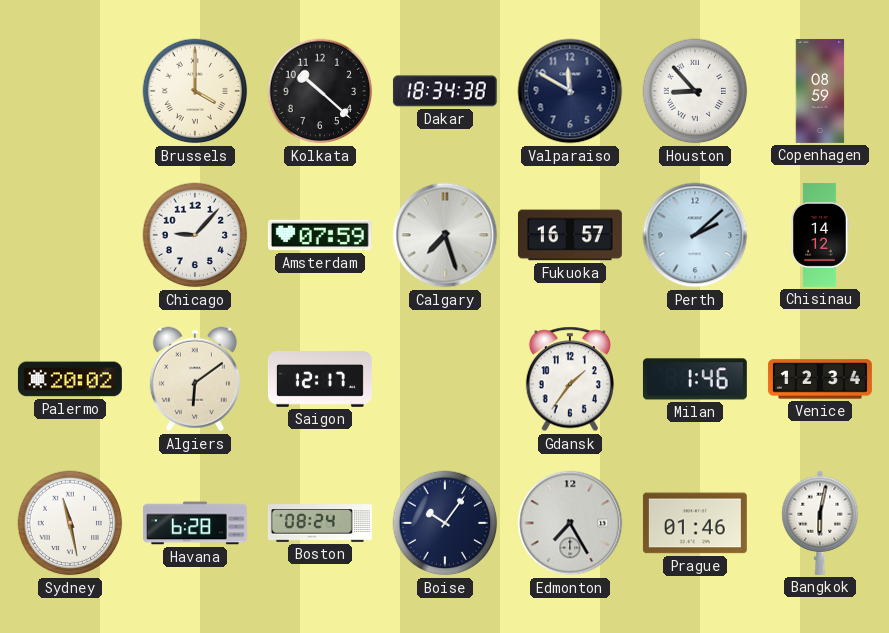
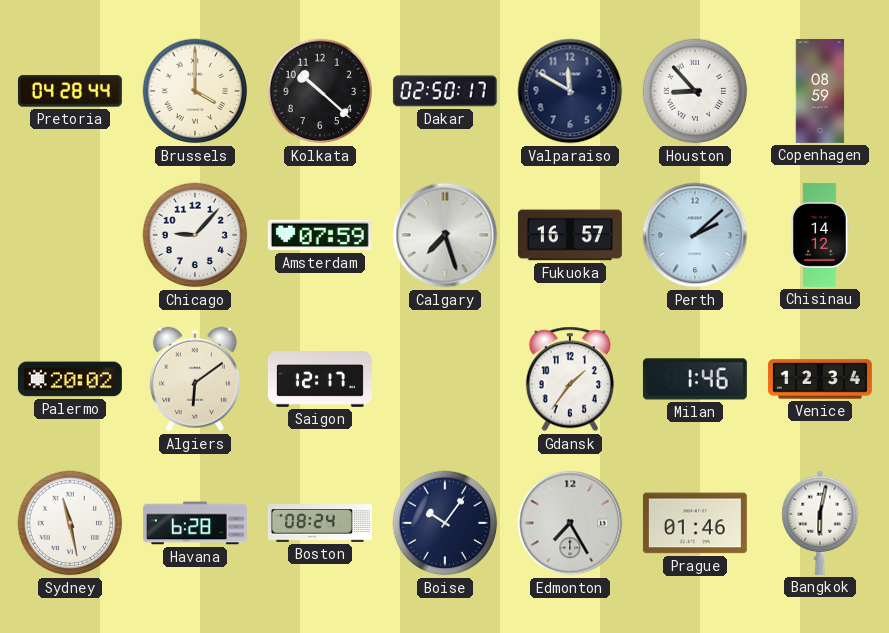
Pretoria: none -> 04:28
Dakar: 18:34 -> 02:50
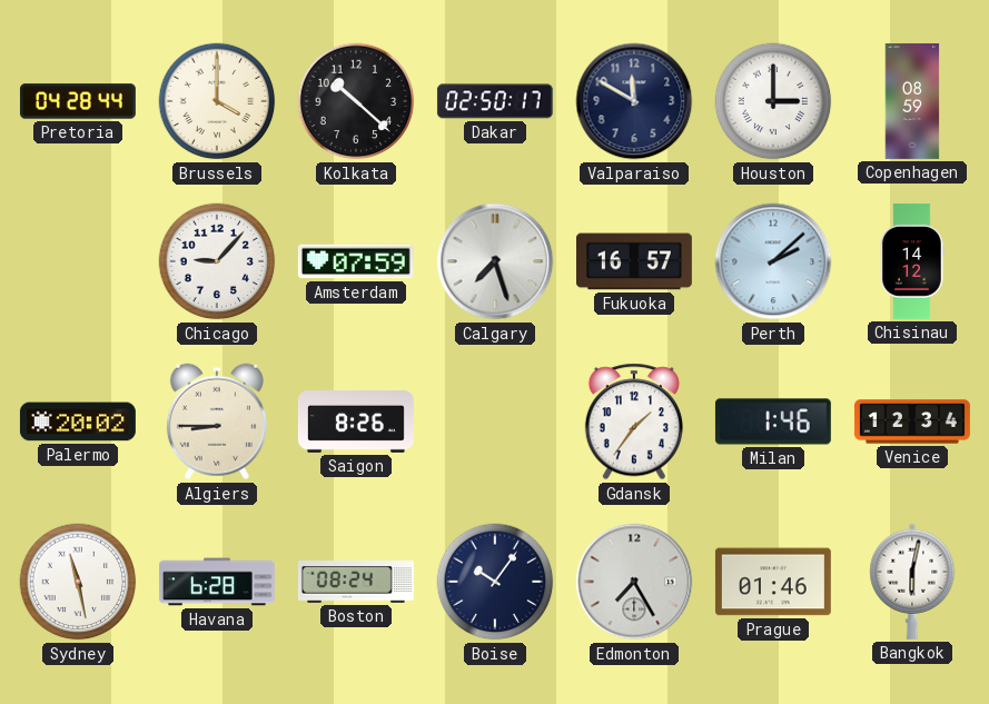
Houston: 8:53 -> 3:00
Algiers: 6:09 -> 8:45
Saigon: 12:17 -> 8:26
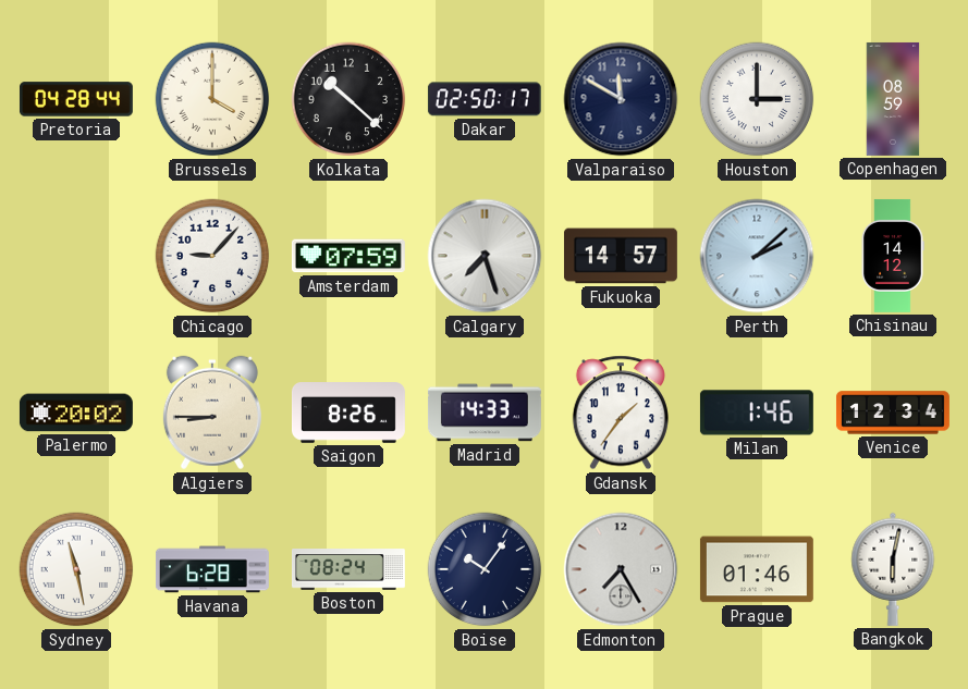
Fukuoka: 16:57 -> 14:57
Madrid: none -> 14:33
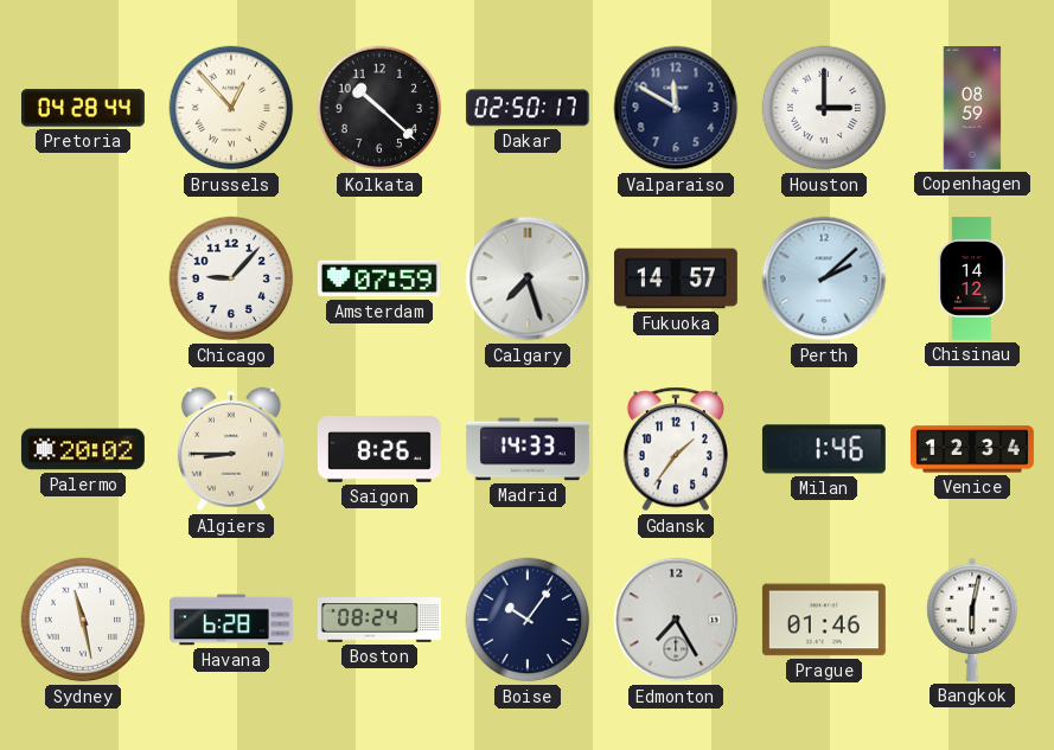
Brussels: 4:00 -> 12:53
